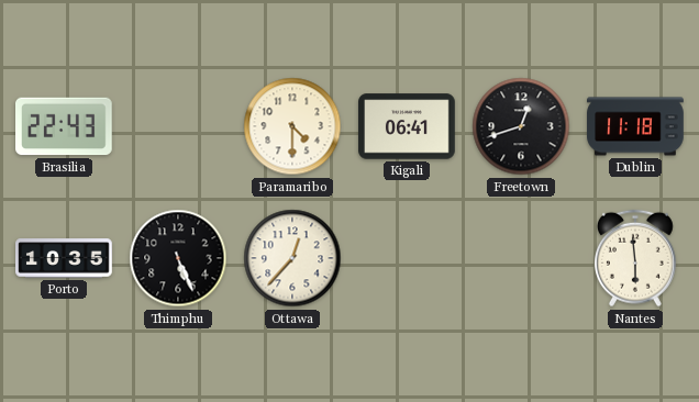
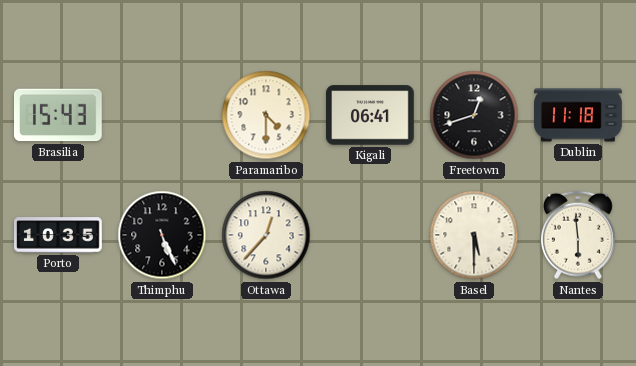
Brasilia: 22:43 -> 15:43
Basel: none -> 5:30
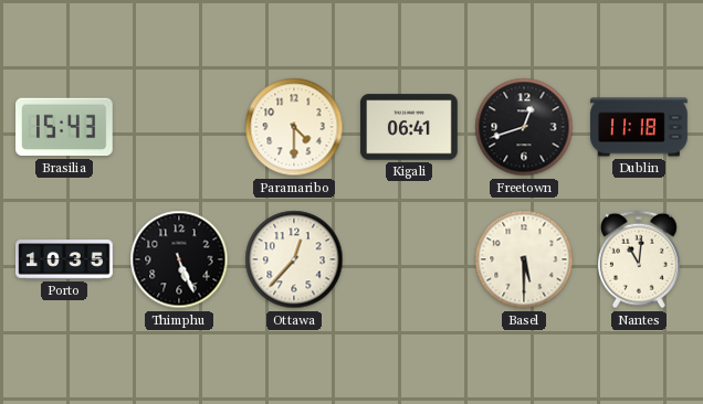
Nantes: 5:59 -> 11:01
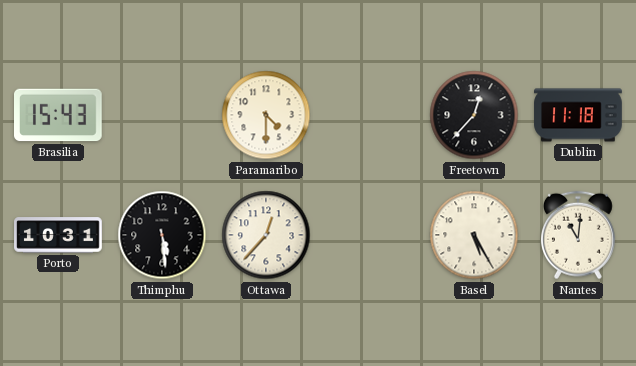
Kigali: 06:41 -> none
Freetown: 12:42 -> 12:37
Porto: 10:35 -> 10:31
Thimphu: 5:26 -> 5:29
Basel: 5:30 -> 5:25
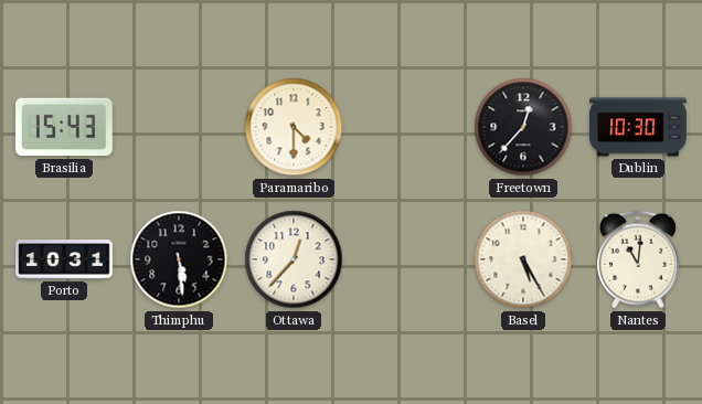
Dublin: 11:18 -> 10:30
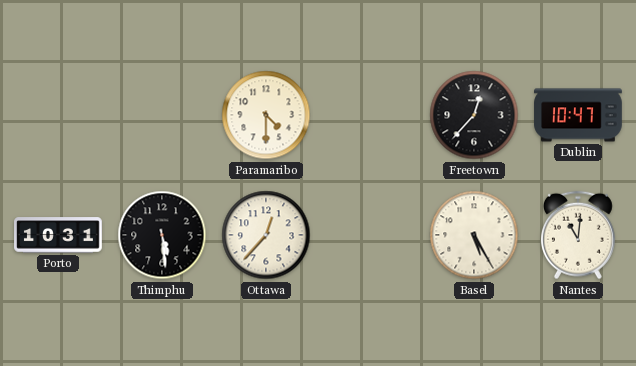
Brasilia: 15:43 -> none
Dublin: 10:30 -> 10:47
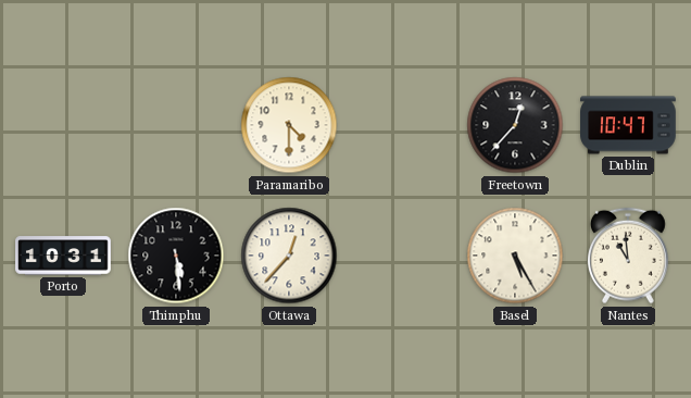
Nantes: 11:01 -> 10:59
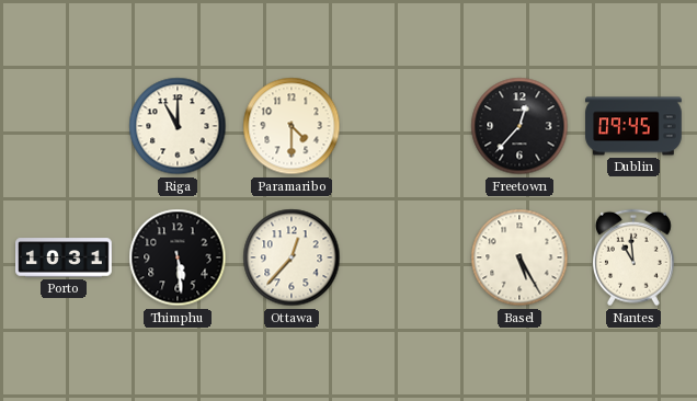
Riga: none -> 11:00
Dublin: 10:47 -> 09:45
